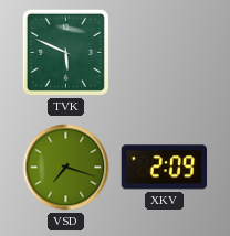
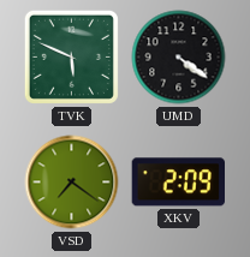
UMD: none -> 4:21
VSD: 7:18 -> 7:21
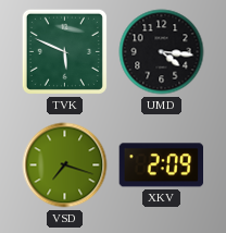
UMD: 4:21 -> 4:16
VSD: 7:21 -> 7:18
